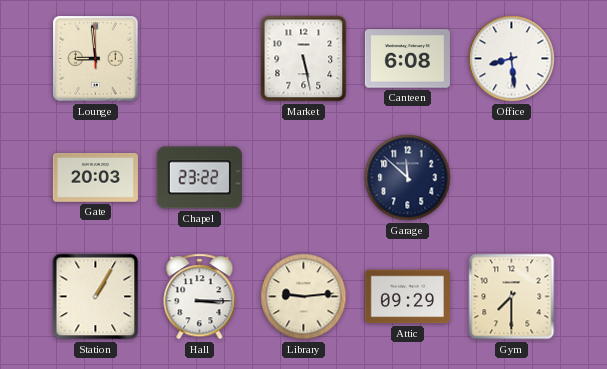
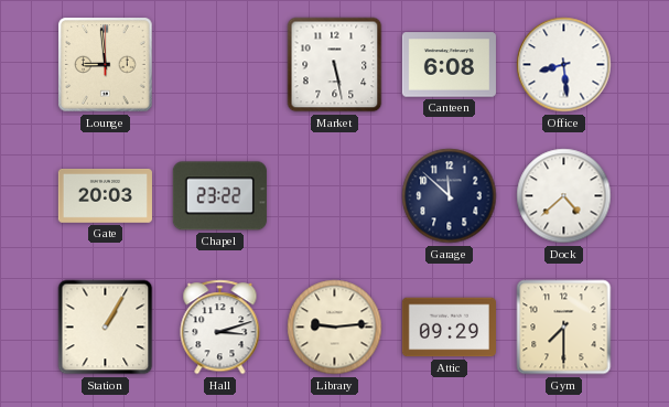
Dock: none -> 4:38
Hall: 3:15 -> 3:12
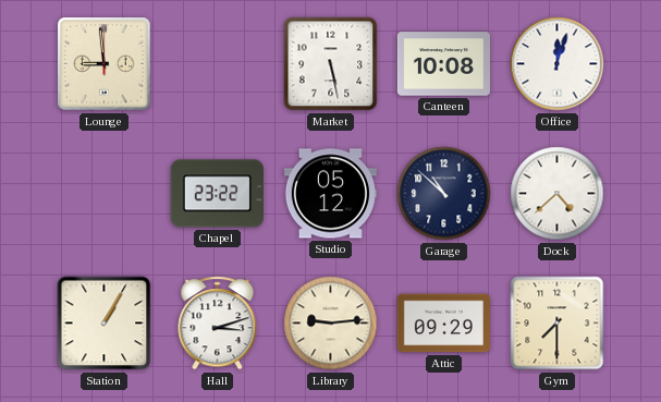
Canteen: 6:08 -> 10:08
Office: 8:29 -> 12:03
Gate: 20:03 -> none
Studio: none -> 05:12
Garage: 11:52 -> 10:52
